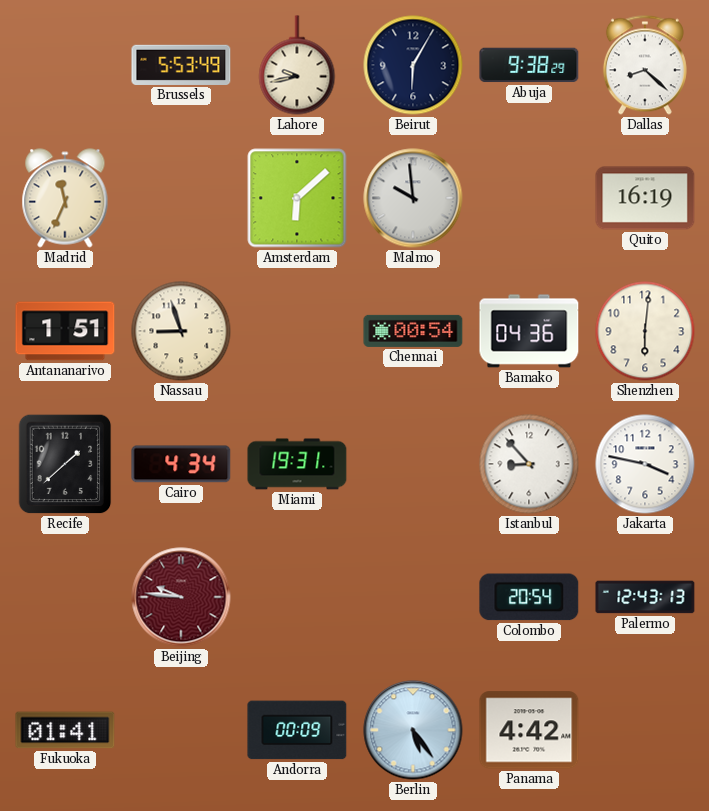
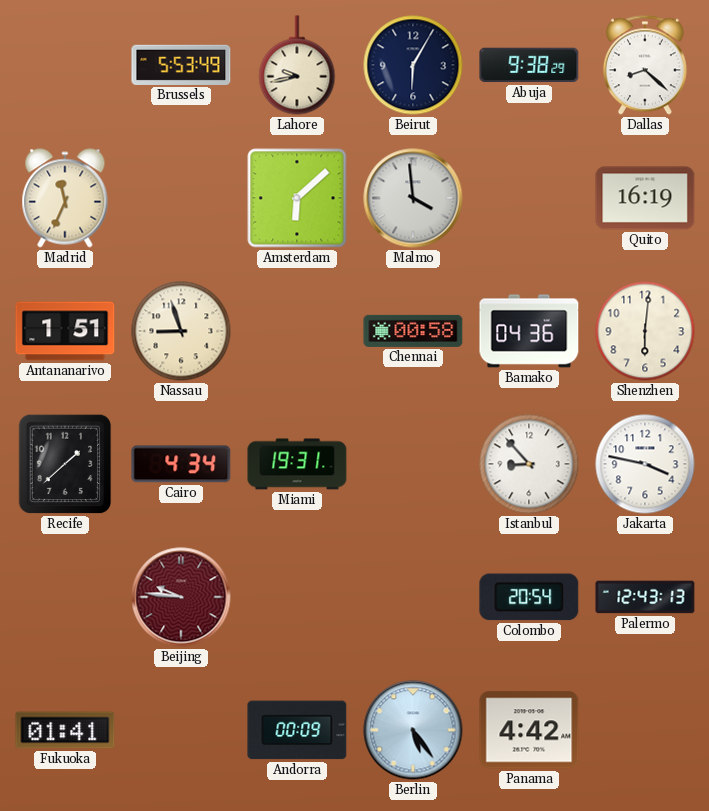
Malmo: 9:59 -> 3:59
Chennai: 00:54 -> 00:58
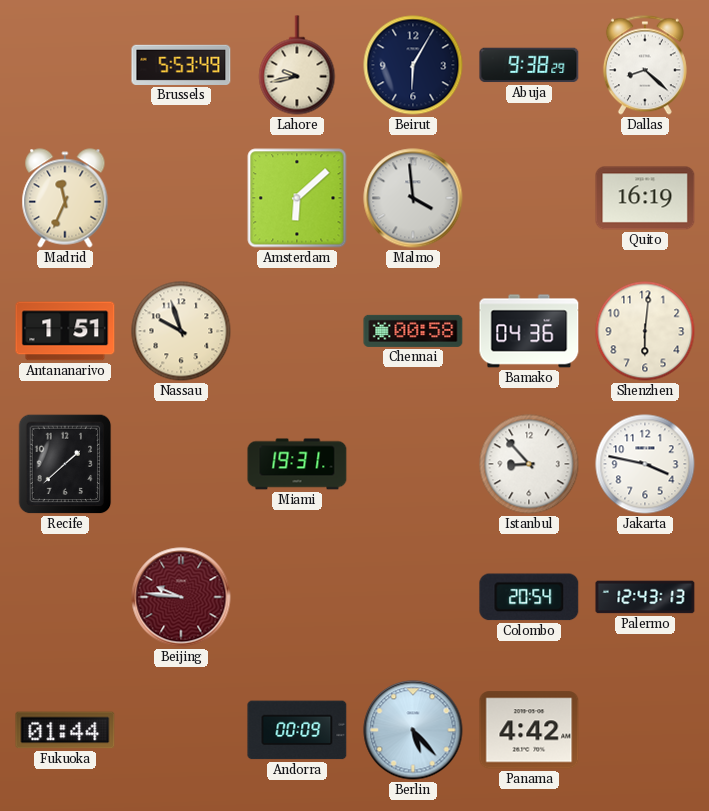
Nassau: 8:57 -> 9:57
Cairo: 4:34 -> none
Fukuoka: 01:41 -> 01:44
Berlin: 5:24 -> 5:23
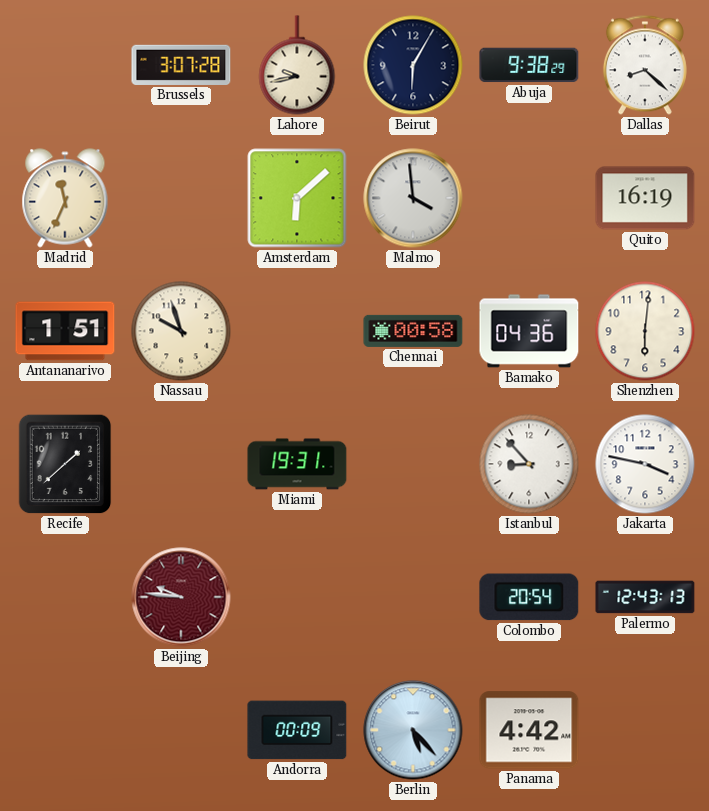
Brussels: 5:53 -> 3:07
Fukuoka: 01:44 -> none
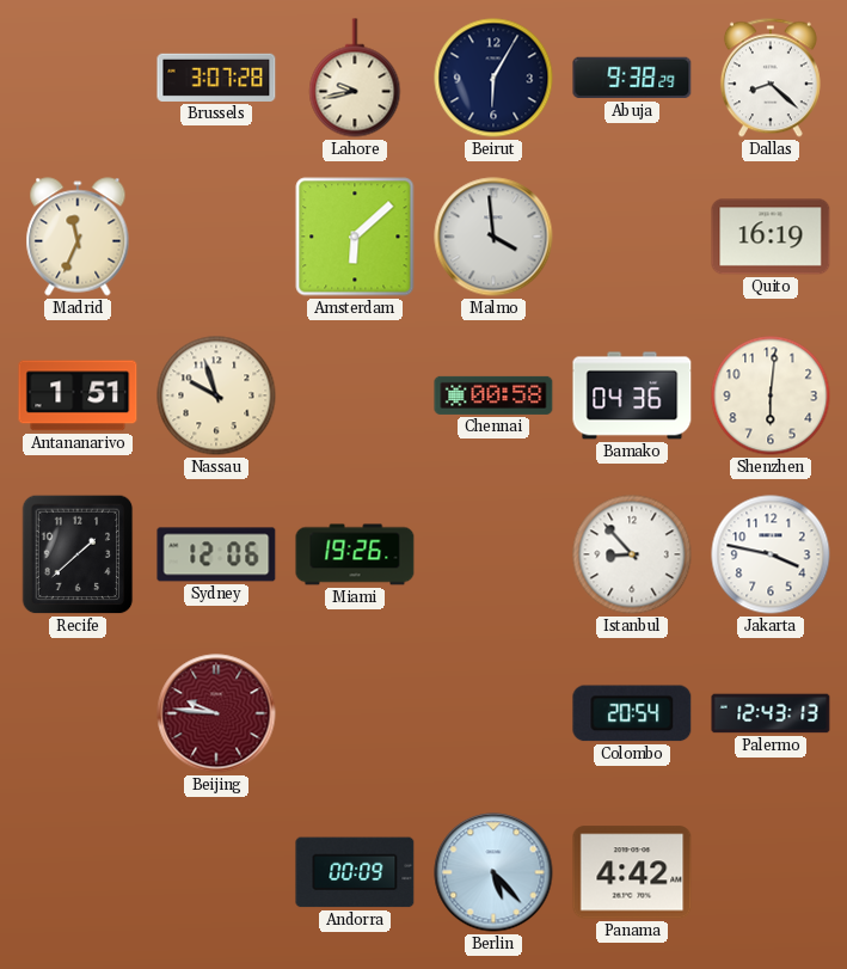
Sydney: none -> 12:06
Miami: 19:31 -> 19:26
